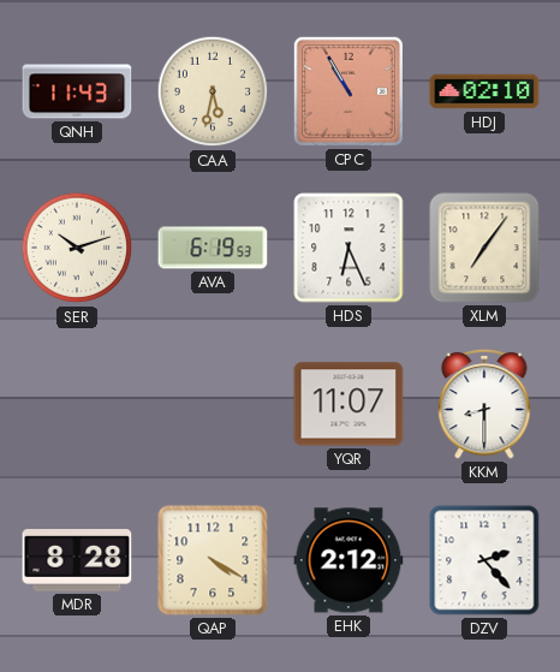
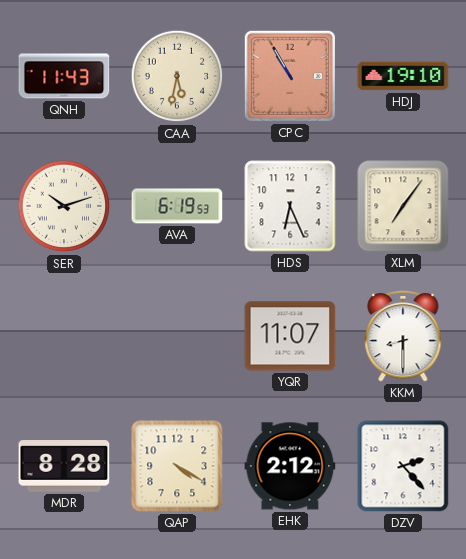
HDJ: 02:10 -> 19:10
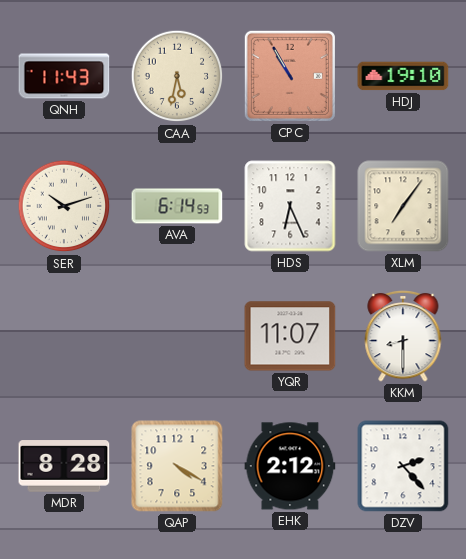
AVA: 6:19 -> 6:14
